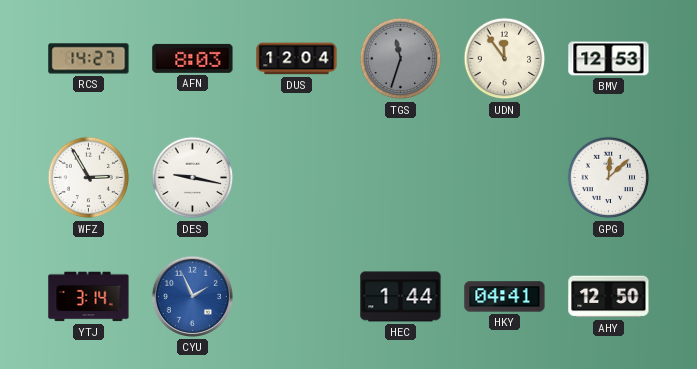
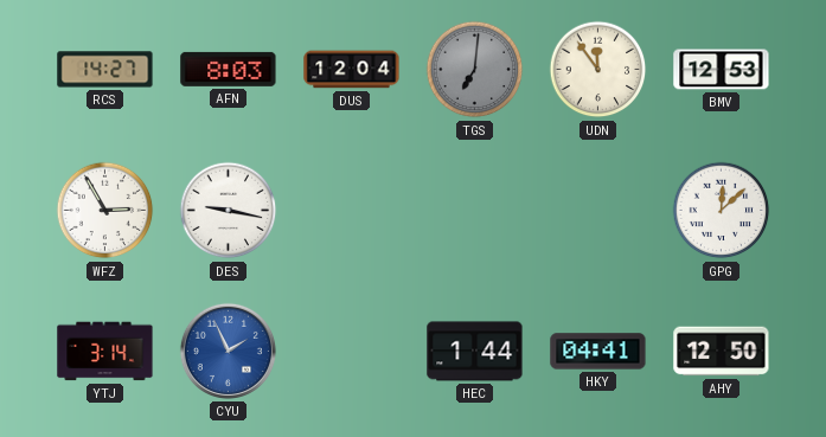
TGS: 11:33 -> 7:01
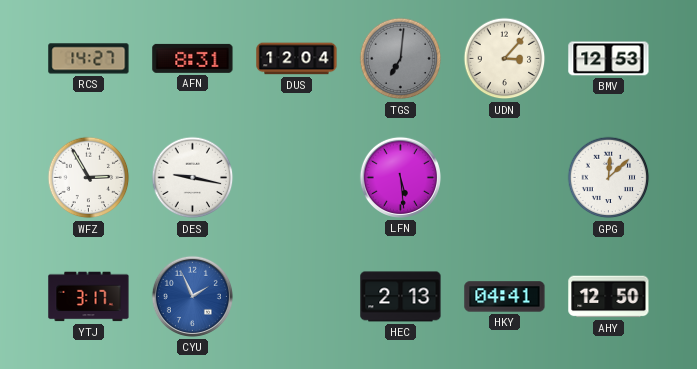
AFN: 8:03 -> 8:31
UDN: 11:54 -> 3:07
LFN: none -> 5:29
YTJ: 3:14 -> 3:17
HEC: 1:44 -> 2:13
